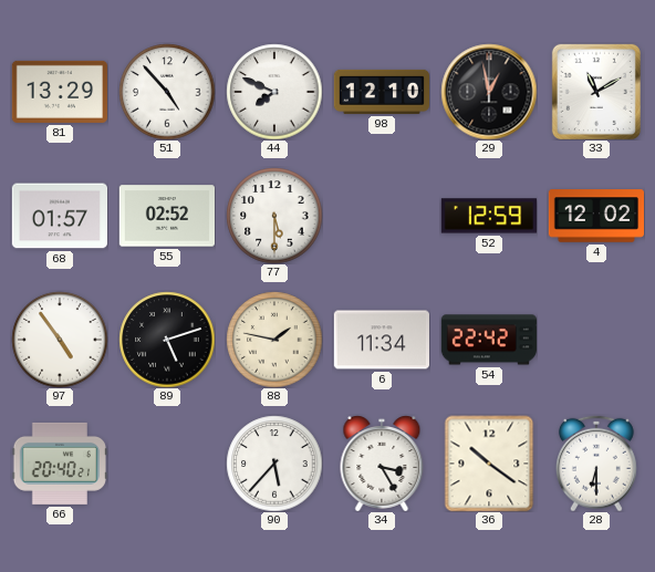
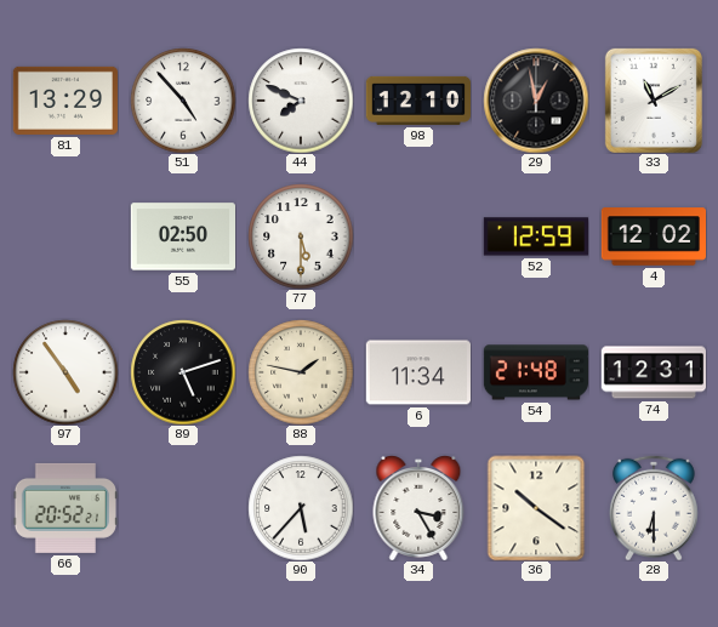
68: 01:57 -> none
55: 02:52 -> 02:50
54: 22:42 -> 21:48
74: none -> 12:31
66: 20:40 -> 20:52
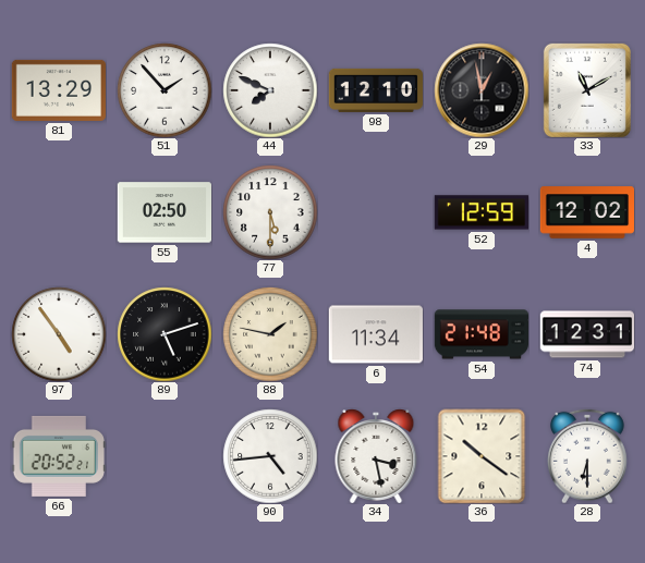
51: 4:53 -> 1:53
90: 5:37 -> 4:44
34: 3:25 -> 3:28
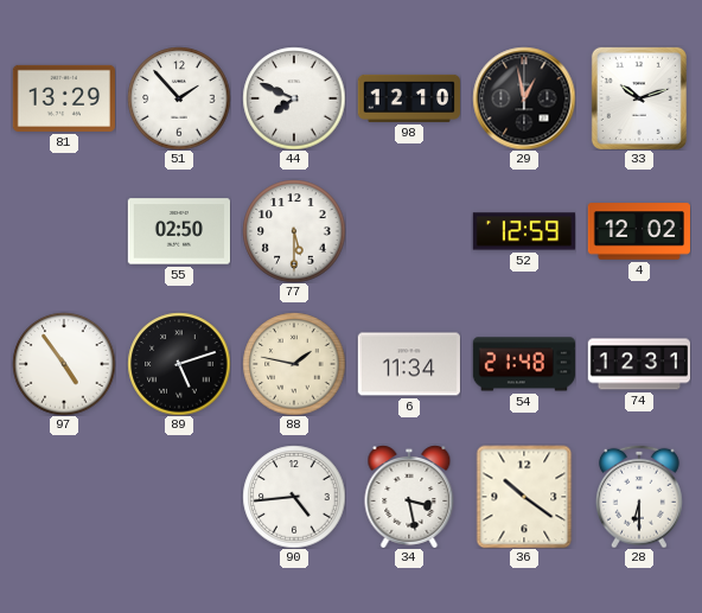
33: 11:10 -> 10:12
66: 20:52 -> none
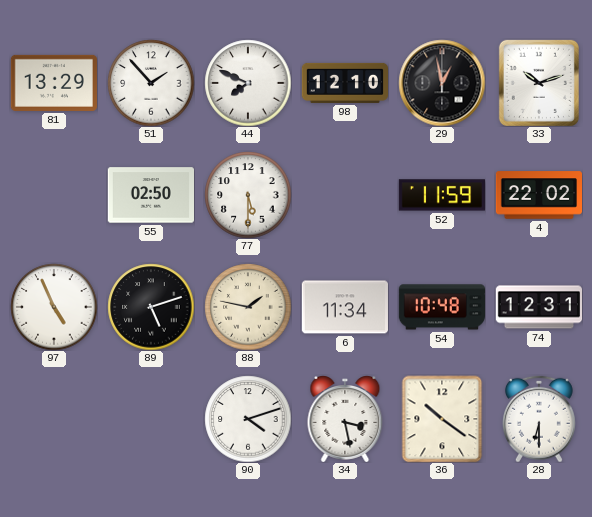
52: 12:59 -> 11:59
4: 12:02 -> 22:02
97: 4:54 -> 4:56
54: 21:48 -> 10:48
90: 4:44 -> 4:12
